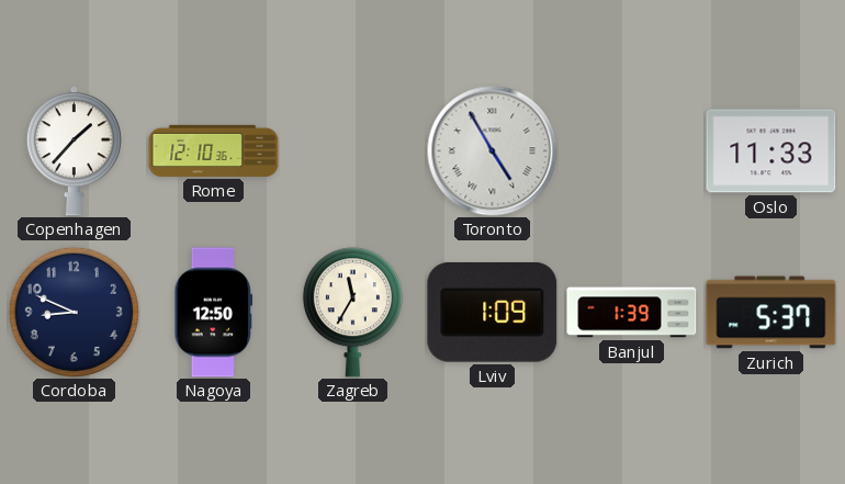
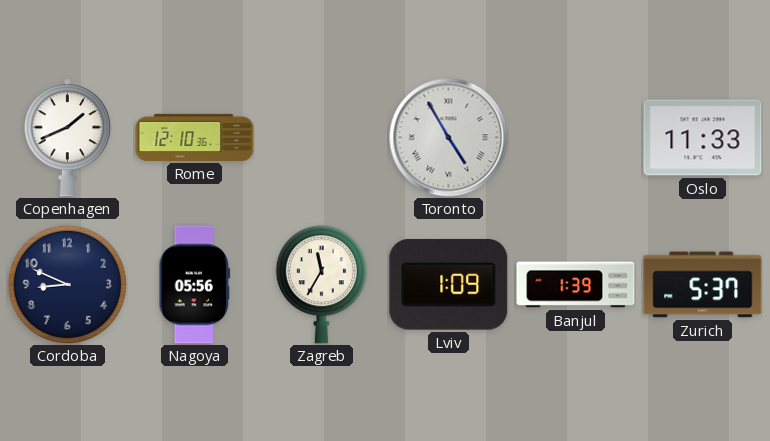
Copenhagen: 1:37 -> 1:41
Nagoya: 12:50 -> 05:56
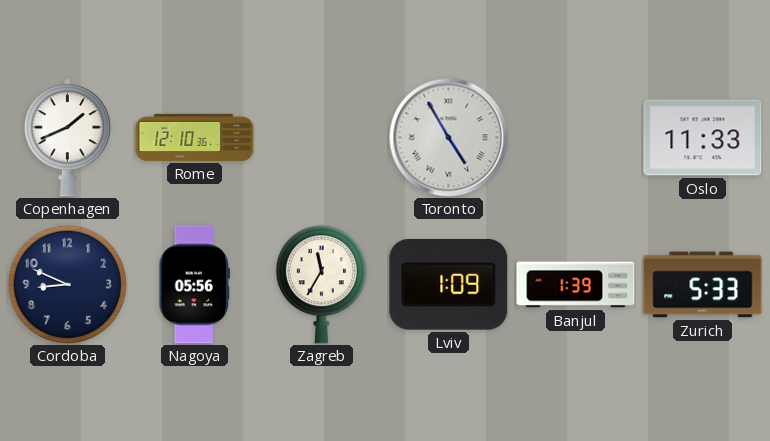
Zurich: 5:37 -> 5:33
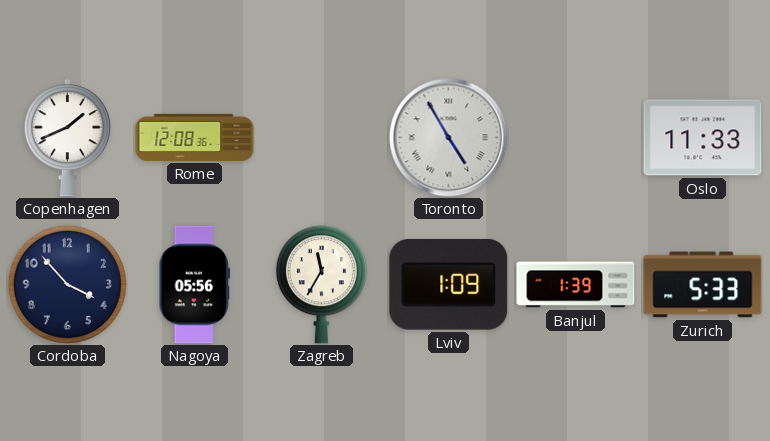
Rome: 12:10 -> 12:08
Cordoba: 8:49 -> 3:53
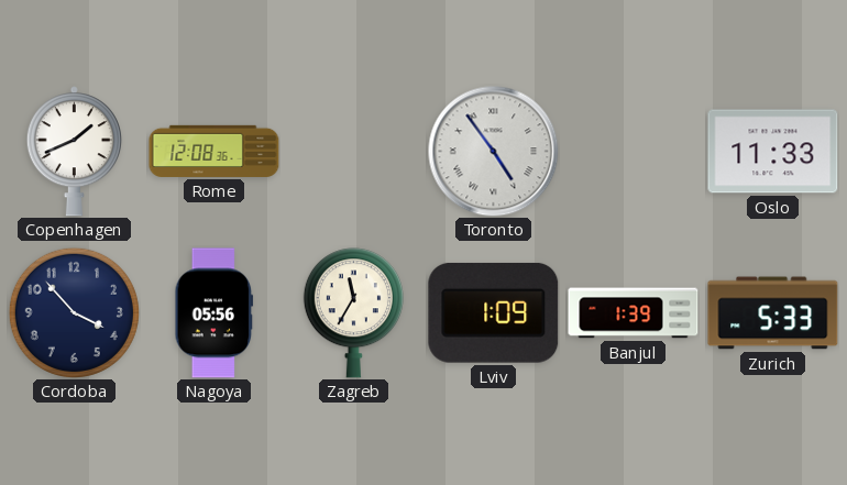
Toronto: 4:55 -> 4:54
